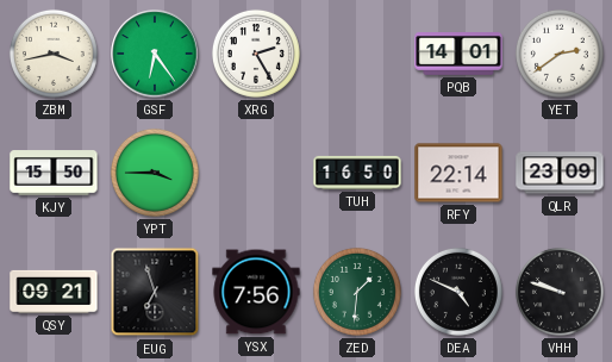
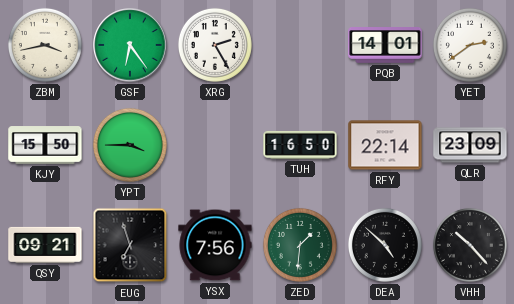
DEA: 4:49 -> 4:52
VHH: 9:48 -> 10:23
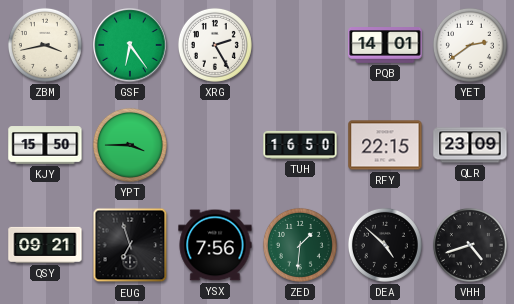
RFY: 22:14 -> 22:15
VHH: 10:23 -> 4:42
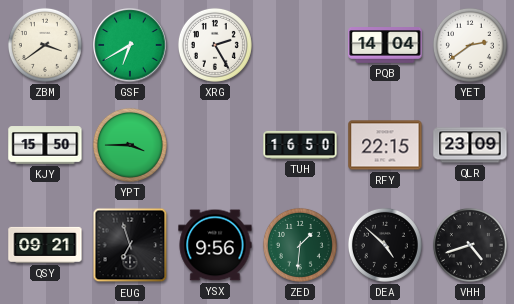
ZBM: 3:43 -> 3:39
GSF: 6:24 -> 6:40
PQB: 14:01 -> 14:04
YSX: 7:56 -> 9:56
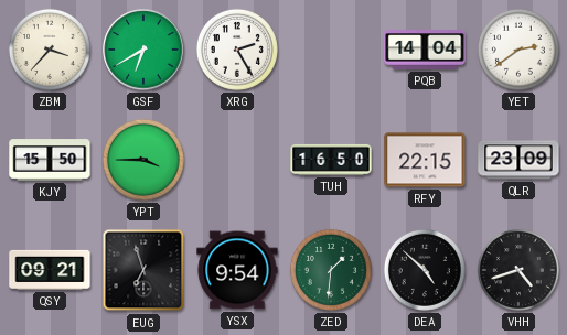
ZBM: 3:39 -> 3:37
YSX: 9:56 -> 9:54
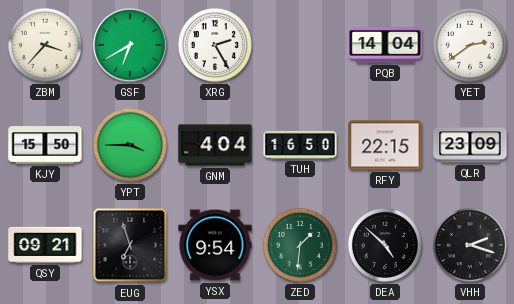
GNM: none -> 4:04
VHH: 4:42 -> 2:18
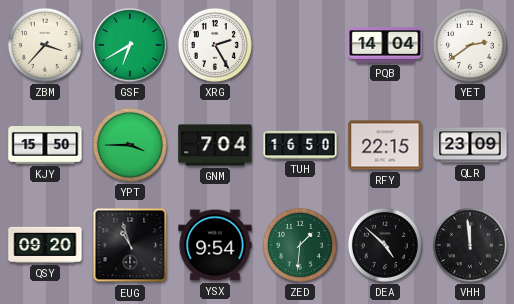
GNM: 4:04 -> 7:04
QSY: 09:21 -> 09:20
EUG: 6:57 -> 10:57
VHH: 2:18 -> 11:59
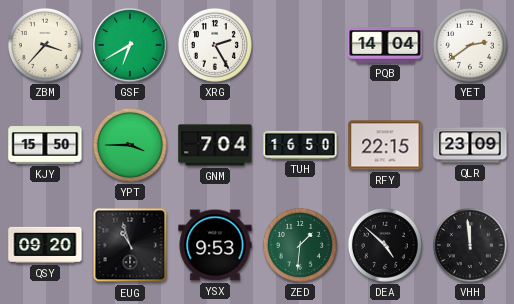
YSX: 9:54 -> 9:53
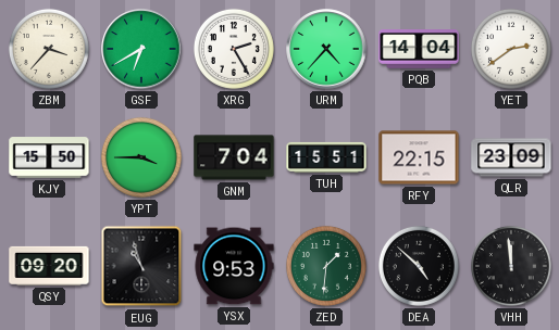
URM: none -> 4:37
TUH: 16:50 -> 15:51
